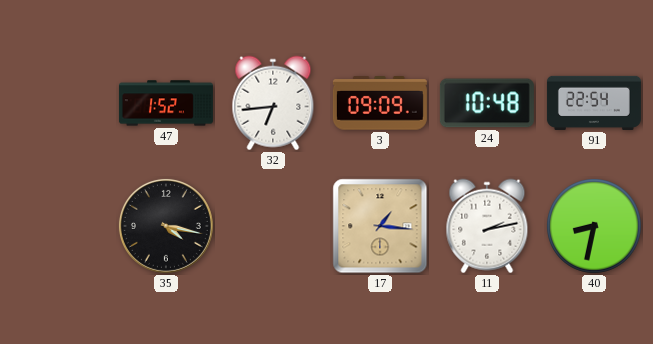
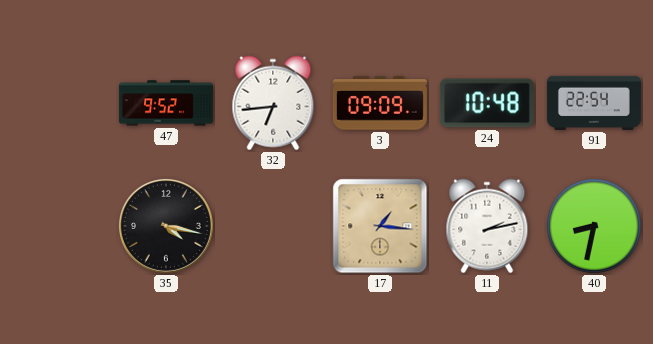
47: 1:52 -> 9:52
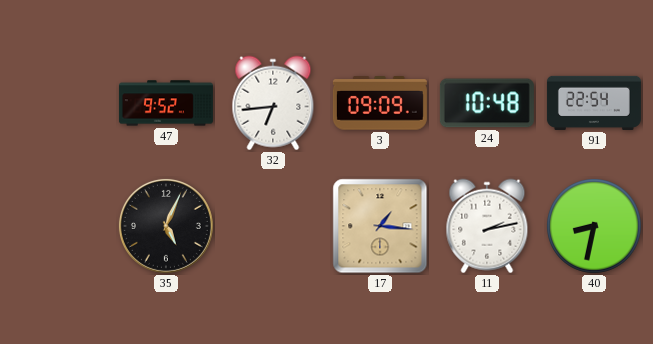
35: 4:17 -> 5:04
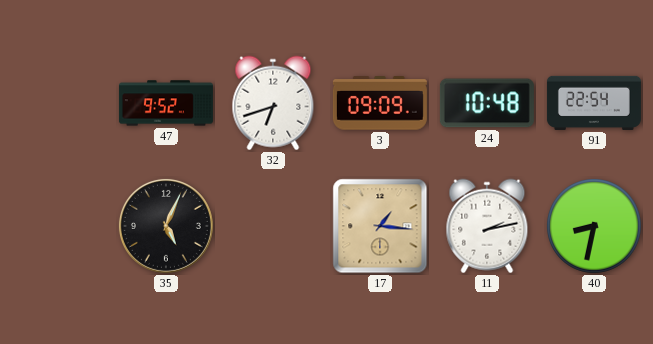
32: 6:44 -> 6:42
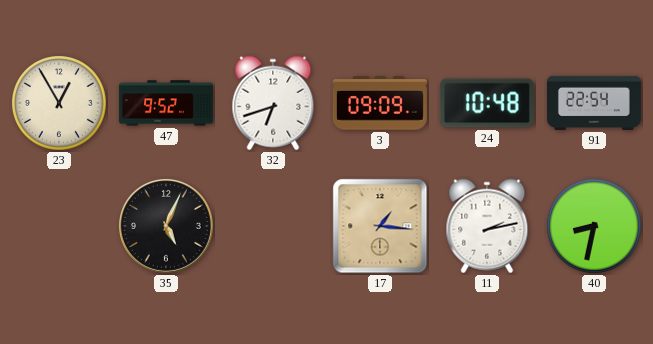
23: none -> 12:55
